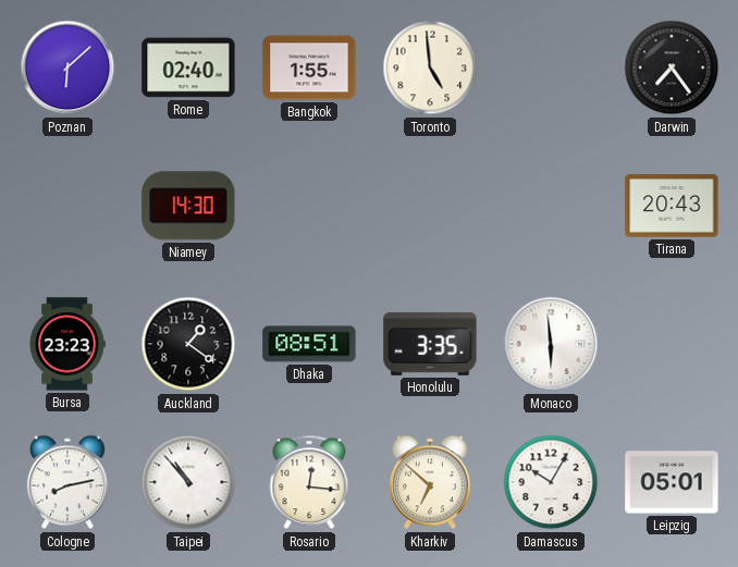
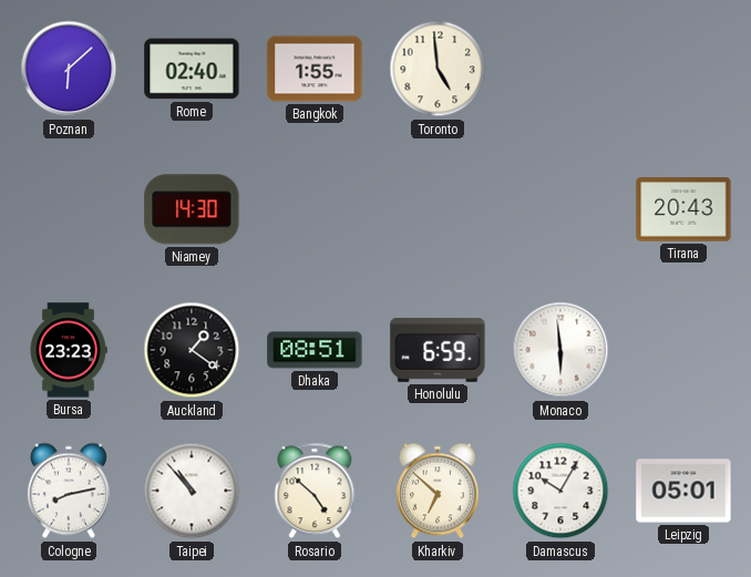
Darwin: 7:24 -> none
Honolulu: 3:35 -> 6:59
Rosario: 12:16 -> 4:52
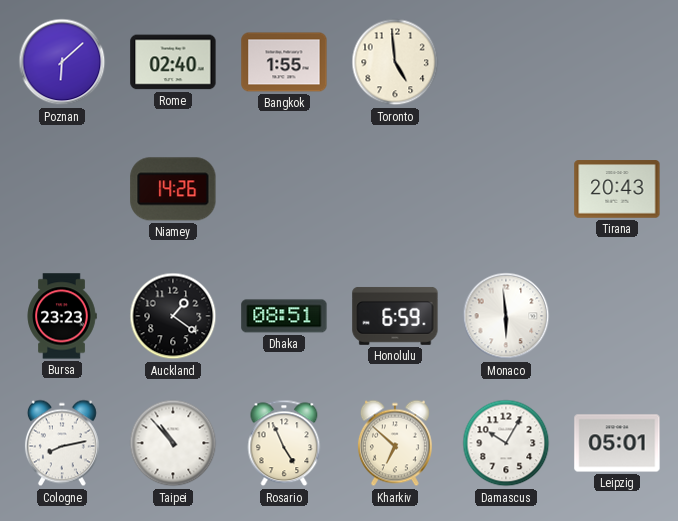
Niamey: 14:30 -> 14:26
Rosario: 4:52 -> 4:56
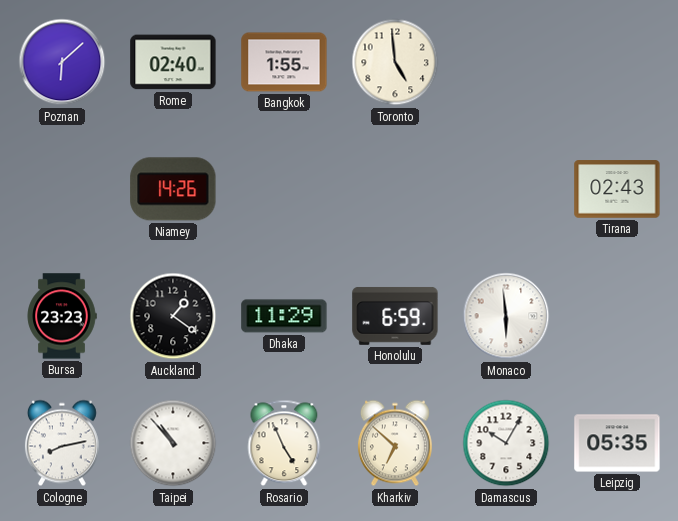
Tirana: 20:43 -> 02:43
Dhaka: 08:51 -> 11:29
Leipzig: 05:01 -> 05:35
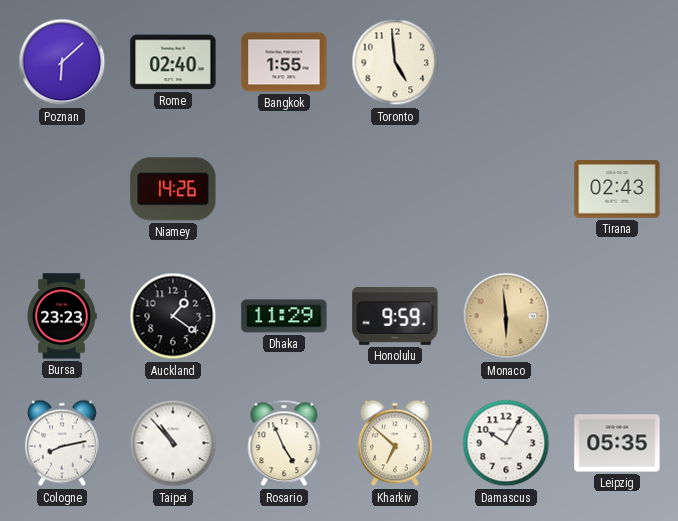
Honolulu: 6:59 -> 9:59
Monaco dial: white -> champagne
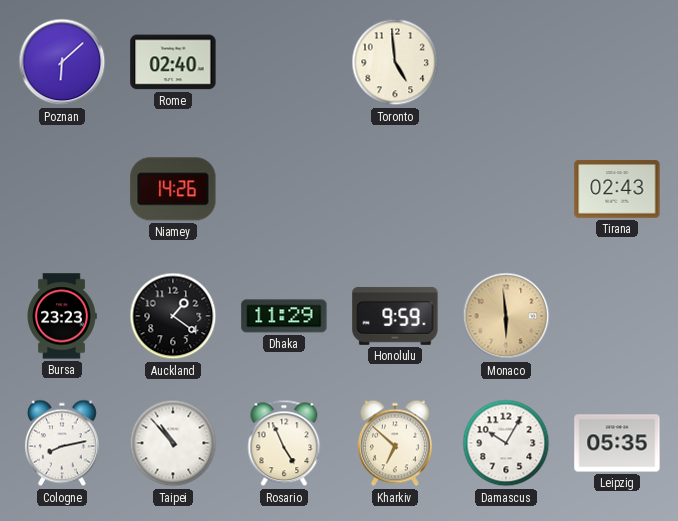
Bangkok: 1:55 -> none
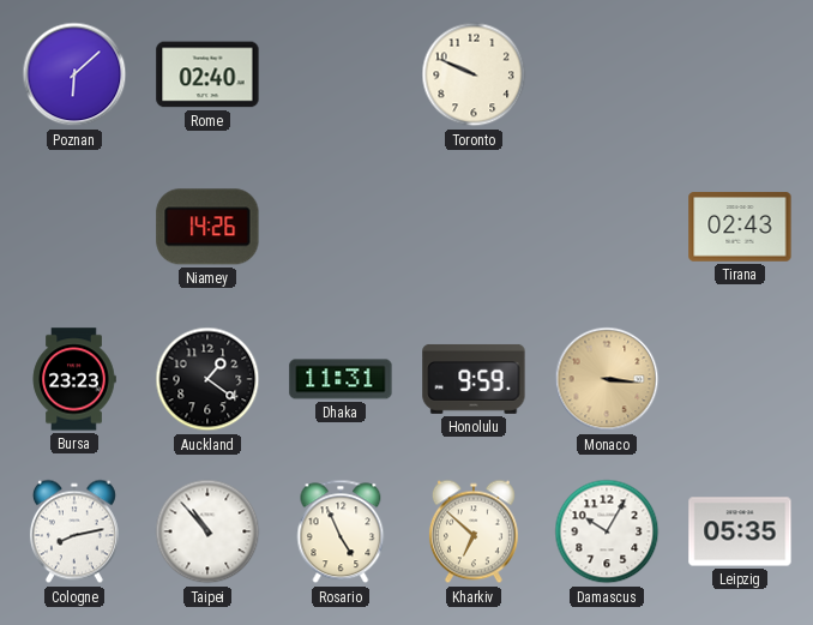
Toronto: 4:59 -> 9:49
Dhaka: 11:29 -> 11:31
Monaco: 5:59 -> 3:16
